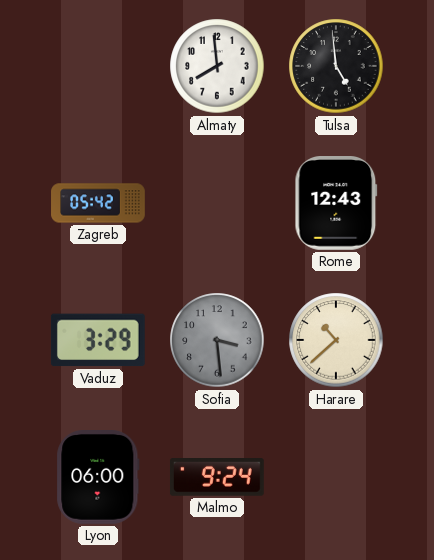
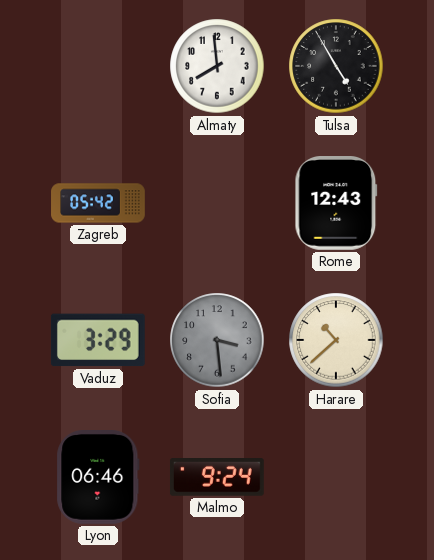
Tulsa: 4:59 -> 4:55
Lyon: 06:00 -> 06:46
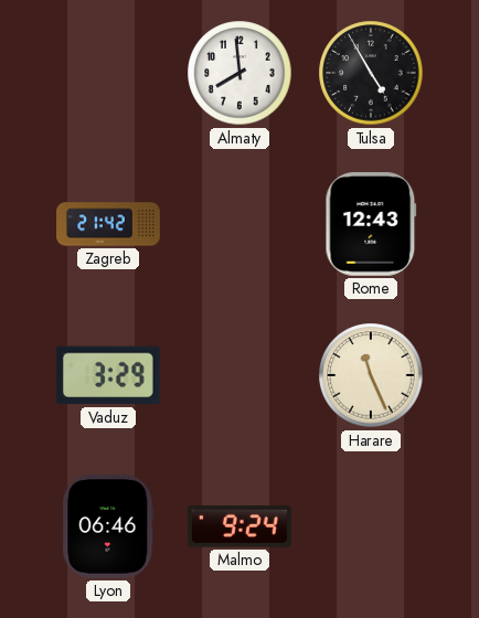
Zagreb: 05:42 -> 21:42
Sofia: 3:29 -> none
Harare: 10:38 -> 11:26
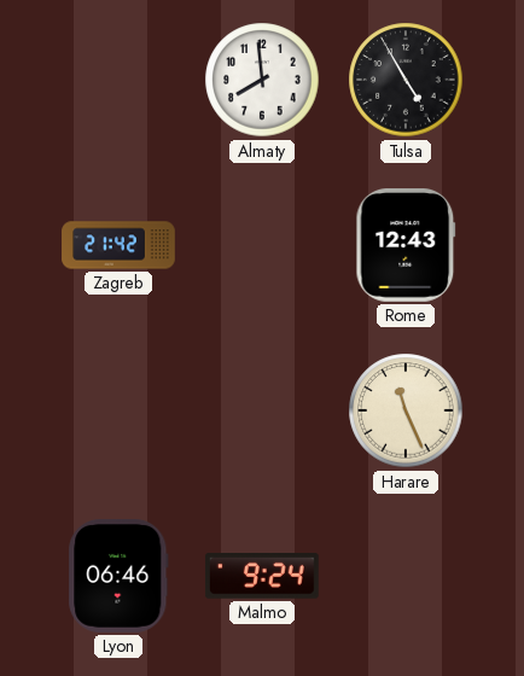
Vaduz: 3:29 -> none
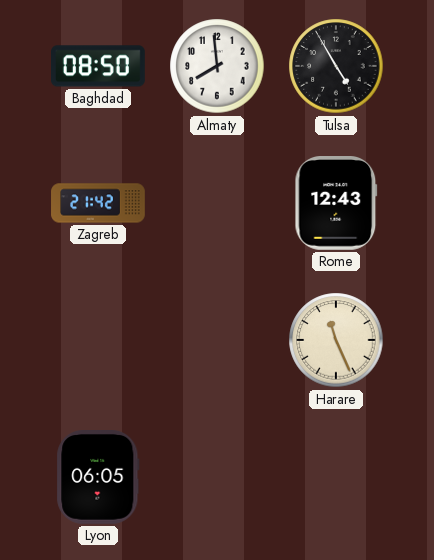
Baghdad: none -> 08:50
Lyon: 06:46 -> 06:05
Malmo: 9:24 -> none
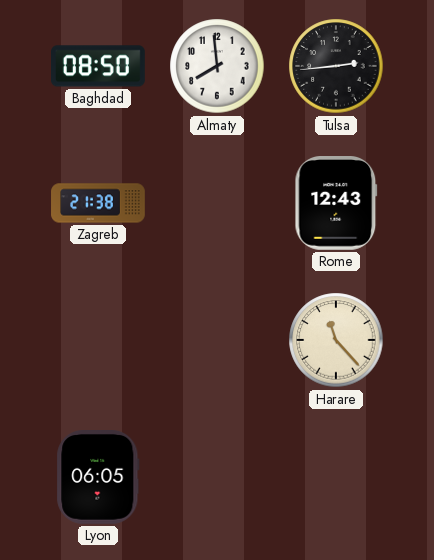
Tulsa: 4:55 -> 2:44
Zagreb: 21:42 -> 21:38
Harare: 11:26 -> 11:23
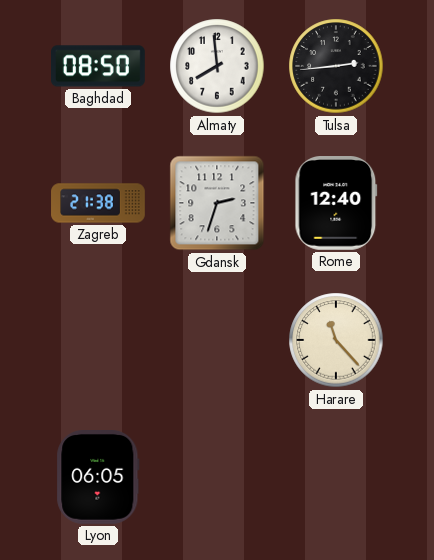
Gdansk: none -> 2:33
Rome: 12:43 -> 12:40
